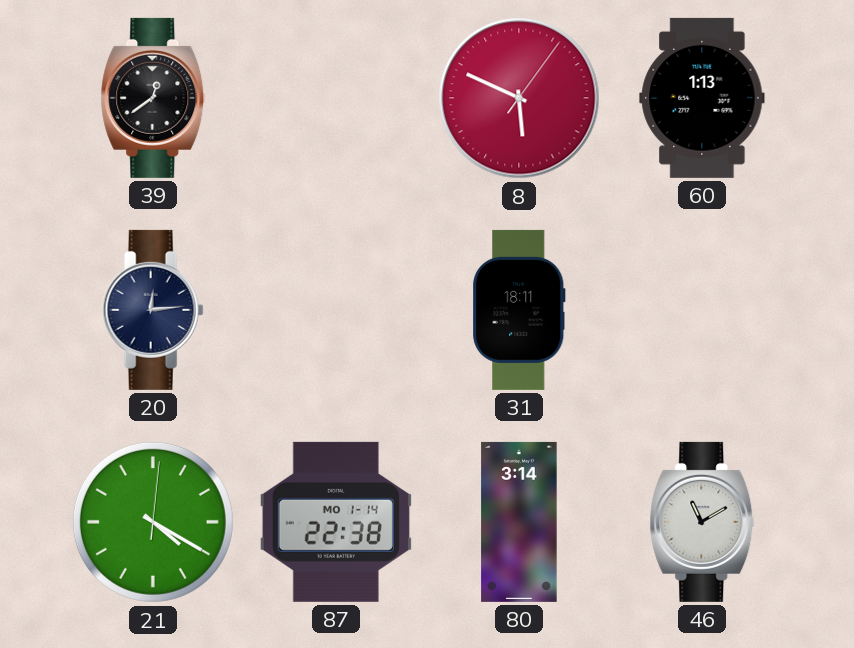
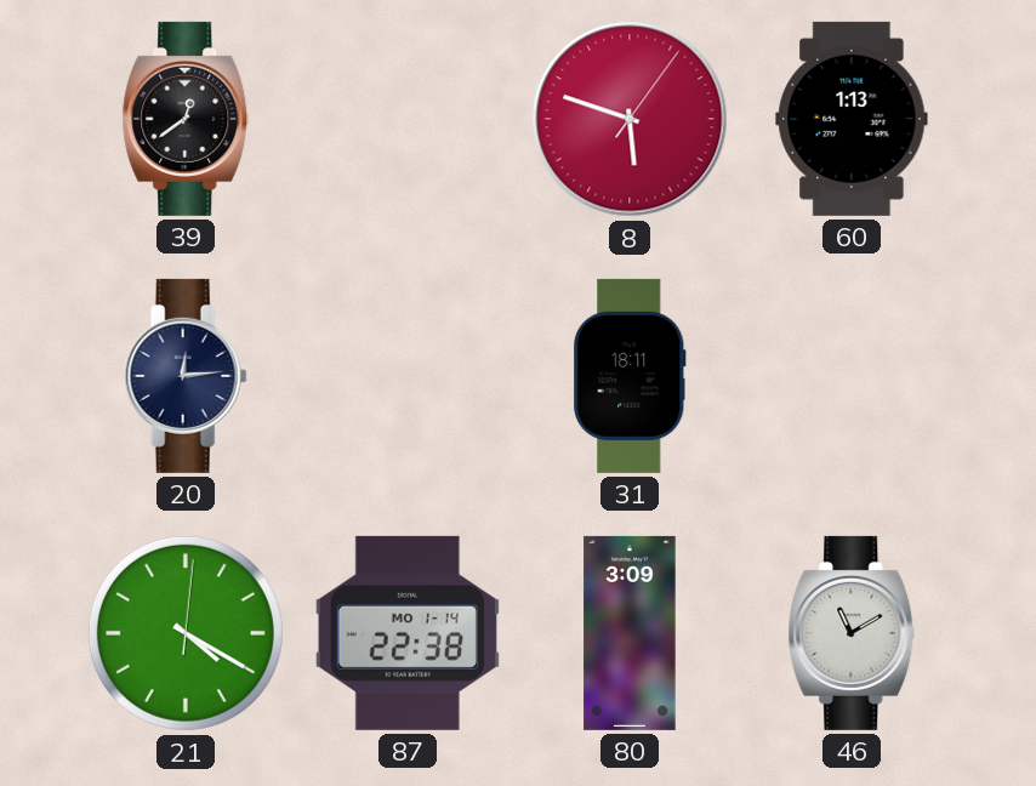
8: 5:49 -> 5:48
80: 3:14 -> 3:09
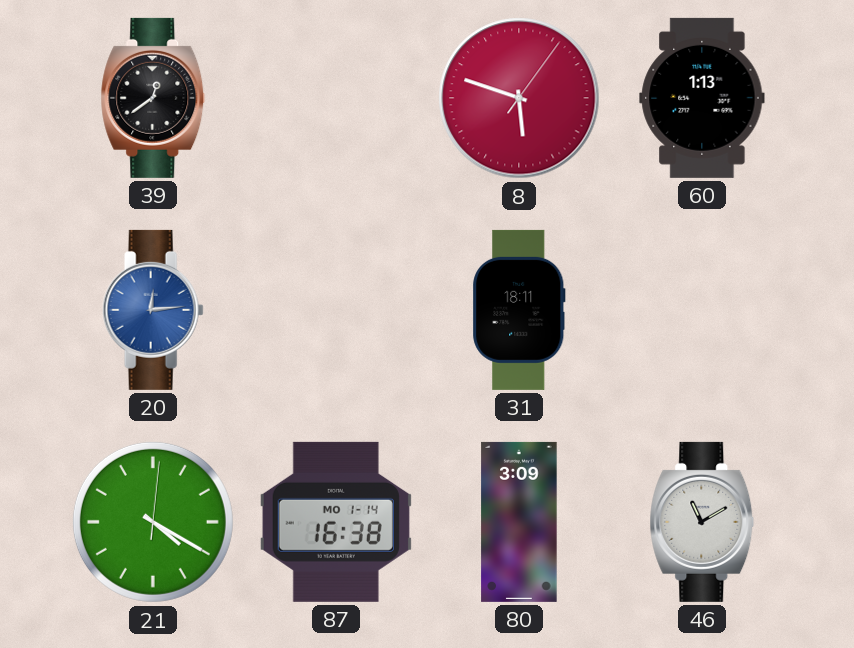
20 dial: navy -> blue
87: 22:38 -> 16:38
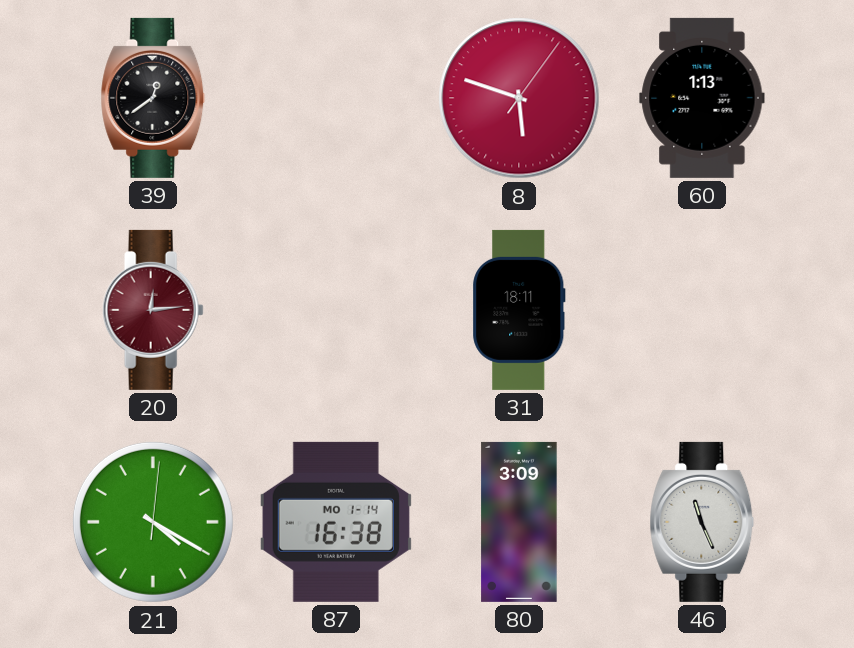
20 dial: blue -> burgundy
46: 11:10 -> 11:26
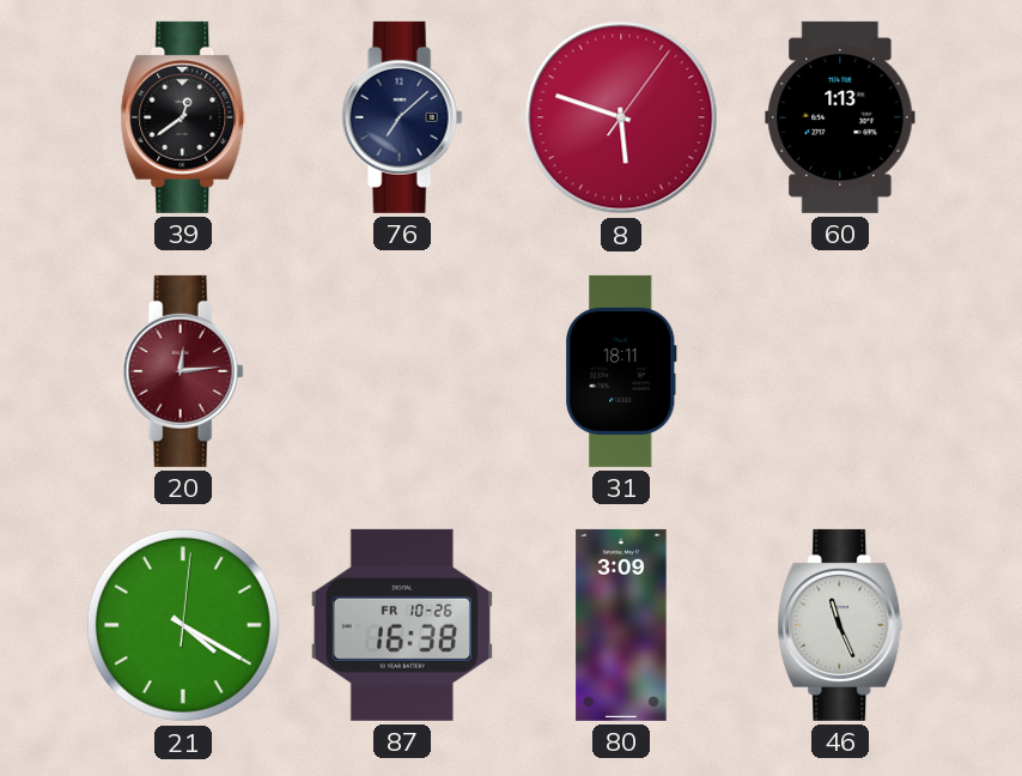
76: none -> 7:08
87 date: MO 1-14 -> FR 10-26
